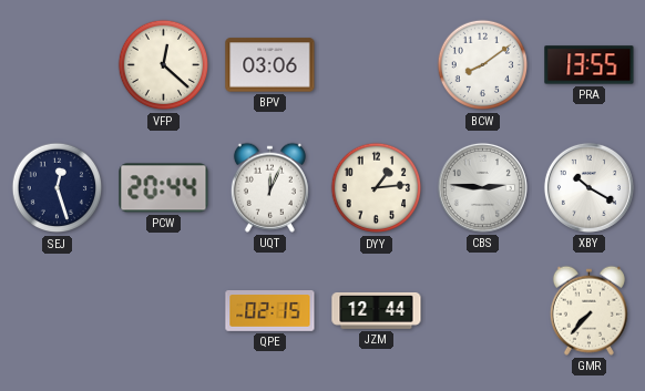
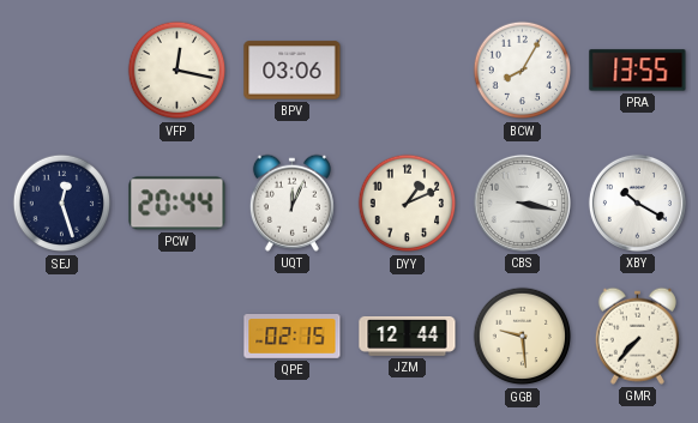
VFP: 12:22 -> 12:17
BCW: 8:09 -> 8:05
DYY: 1:14 -> 1:11
CBS: 2:46 -> 3:17
GGB: none -> 9:29
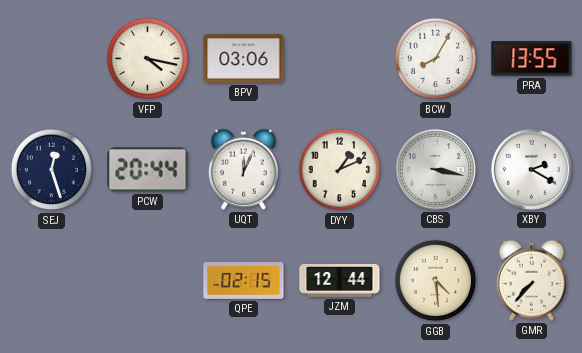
VFP: 12:17 -> 4:17
XBY: 10:20 -> 2:20
GGB: 9:29 -> 4:29
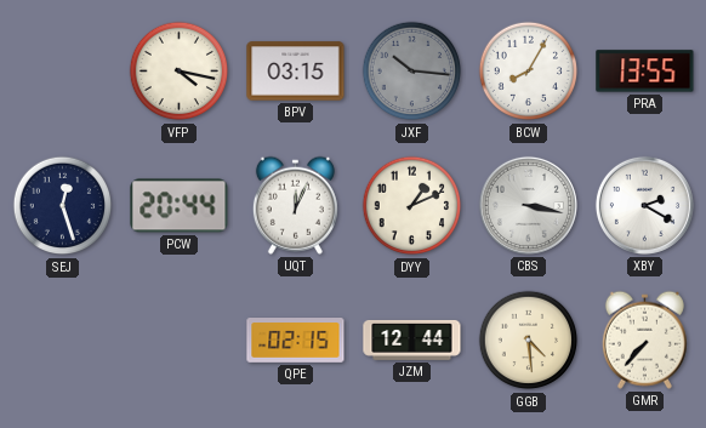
BPV: 03:06 -> 03:15
JXF: none -> 10:16
